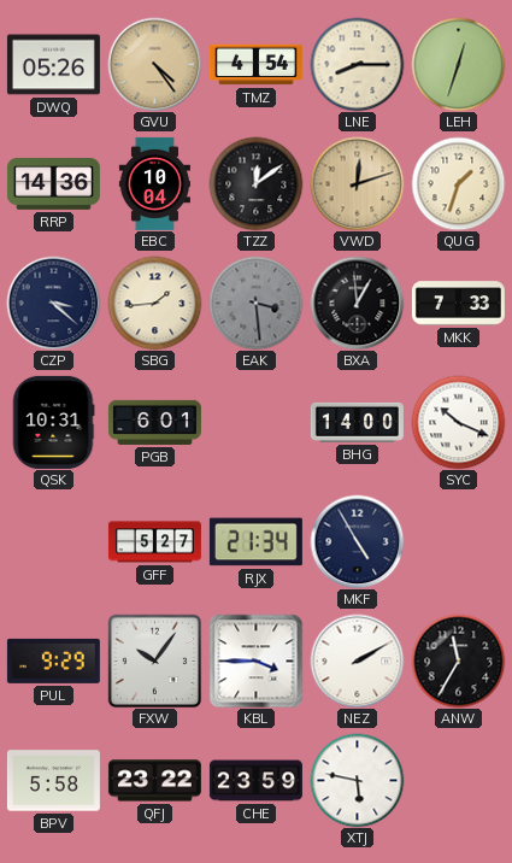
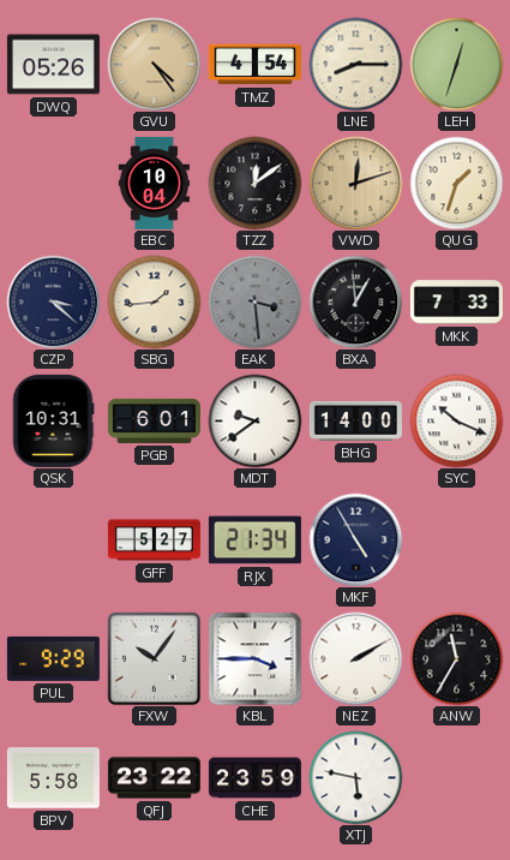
RRP: 14:36 -> none
MDT: none -> 9:39
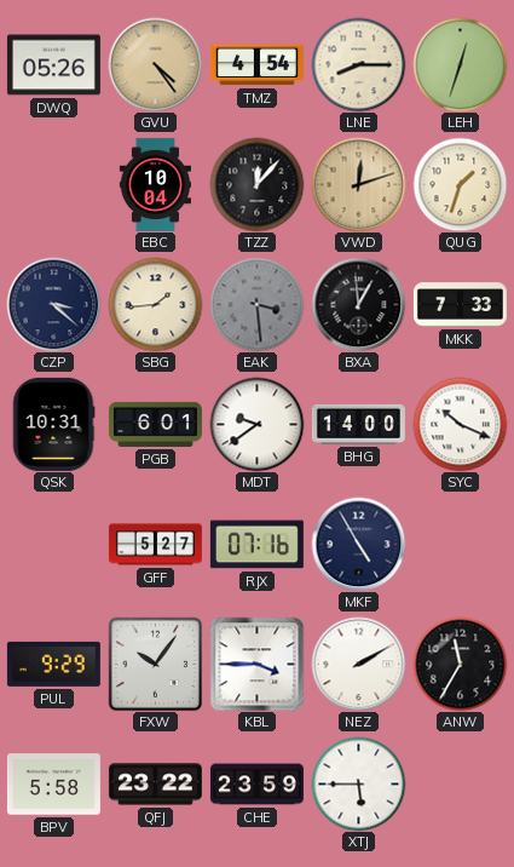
TZZ: 12:09 -> 12:07
RJX: 21:34 -> 07:16
XTJ: 5:47 -> 5:45
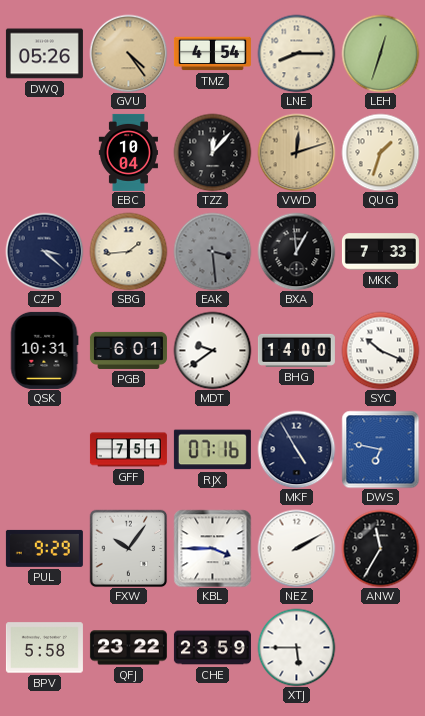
GFF: 5:27 -> 7:51
DWS: none -> 6:47
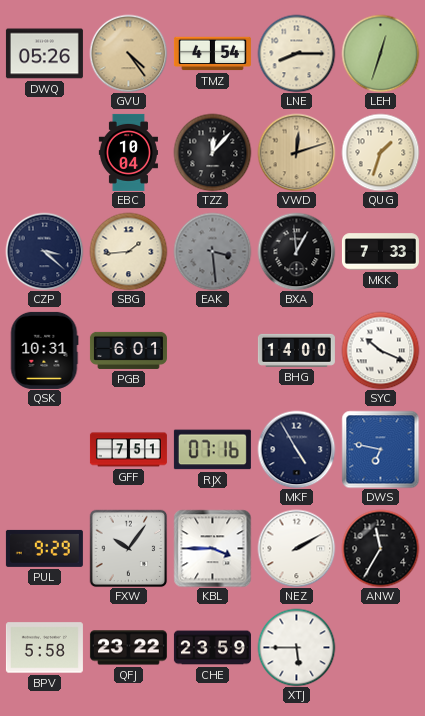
MDT: 9:39 -> none
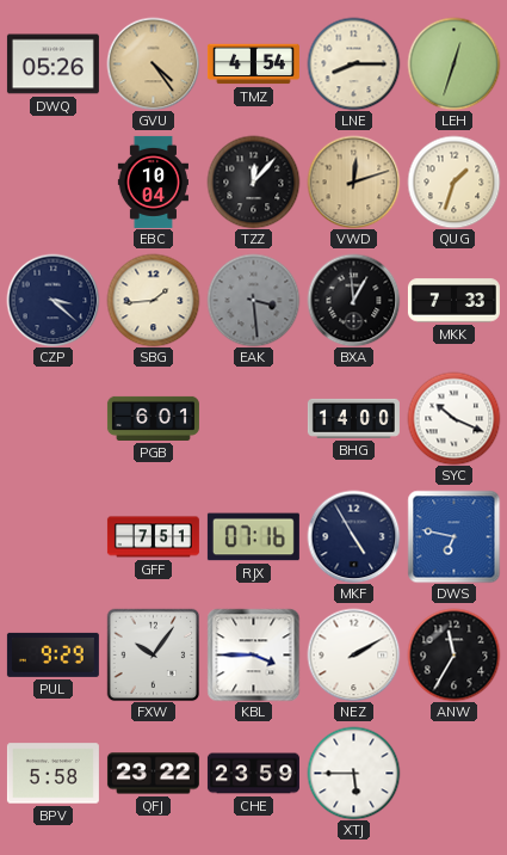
QSK: 10:31 -> none
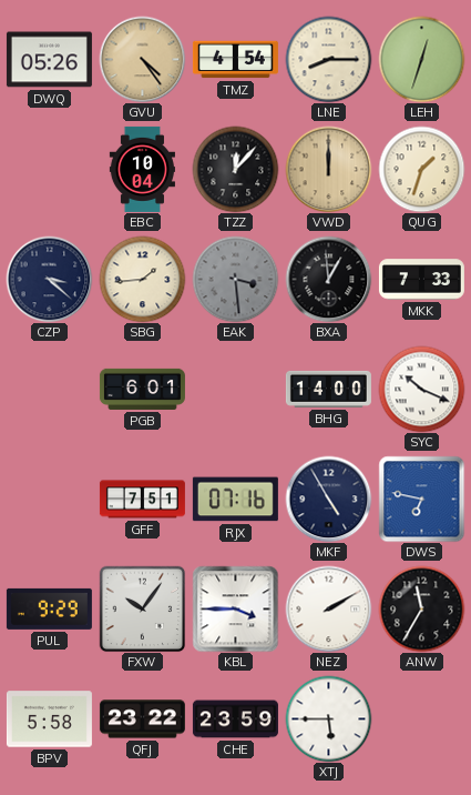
VWD: 12:12 -> 12:00
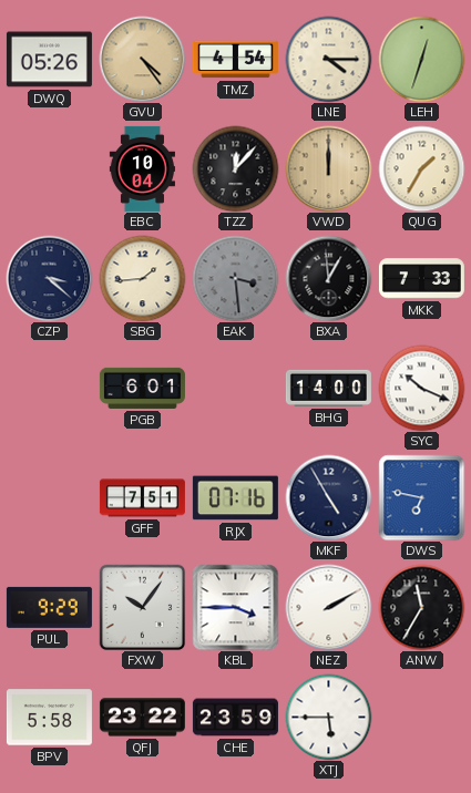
LNE: 8:15 -> 4:15
QUG: 1:33 -> 1:35
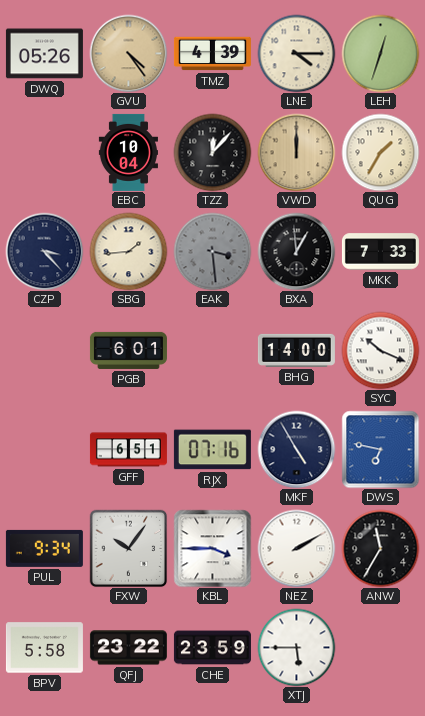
TMZ: 4:54 -> 4:39
CZP: 3:22 -> 3:23
GFF: 7:51 -> 6:51
PUL: 9:29 -> 9:34
